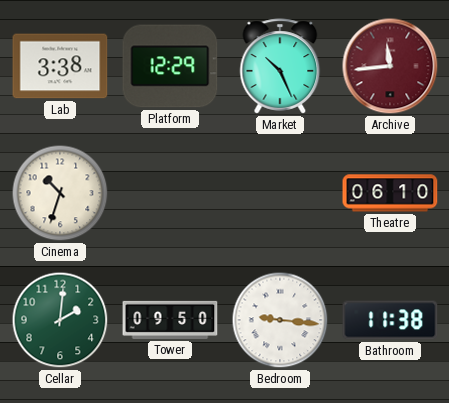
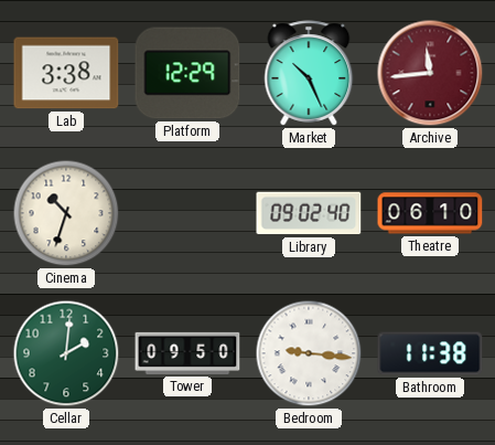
Library: none -> 09:02
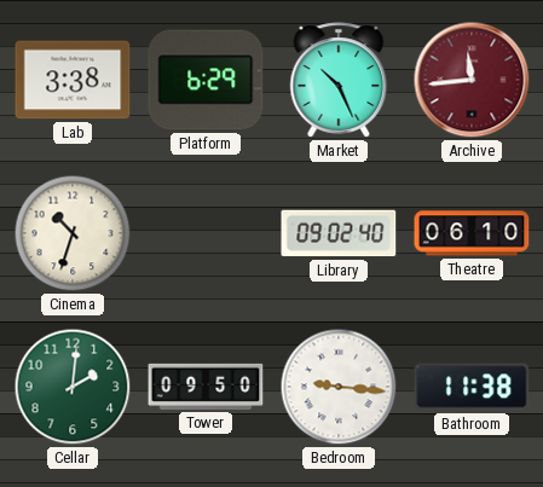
Platform: 12:29 -> 6:29
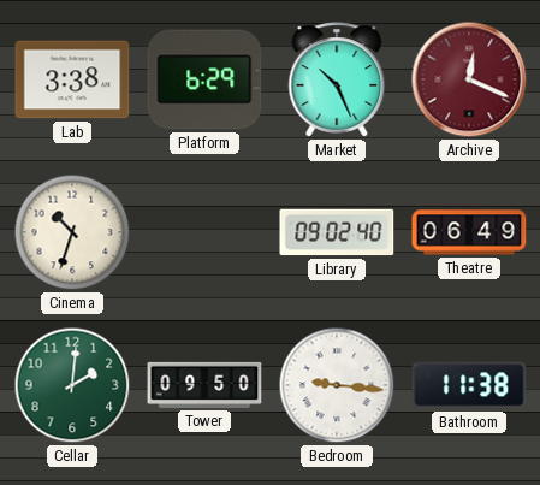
Archive: 11:44 -> 12:19
Theatre: 06:10 -> 06:49
